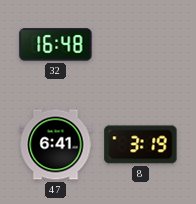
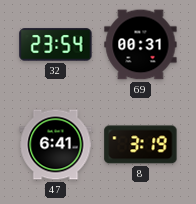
32: 16:48 -> 23:54
69: none -> 00:31
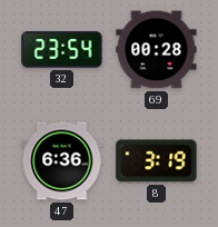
69: 00:31 -> 00:28
47: 6:41 -> 6:36
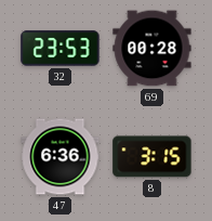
32: 23:54 -> 23:53
8: 3:19 -> 3:15
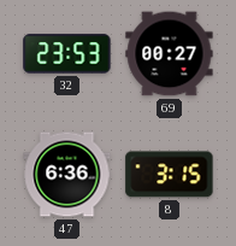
69: 00:28 -> 00:27
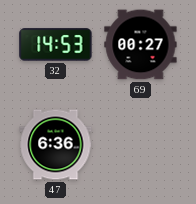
32: 23:53 -> 14:53
8: 3:15 -> none
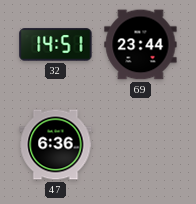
32: 14:53 -> 14:51
69: 00:27 -> 23:44
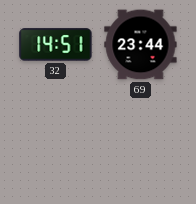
47: 6:36 -> none
